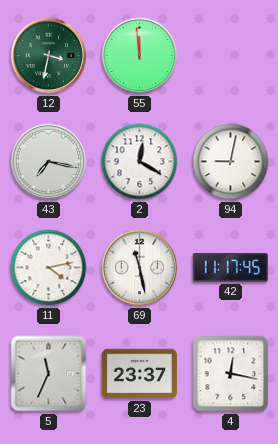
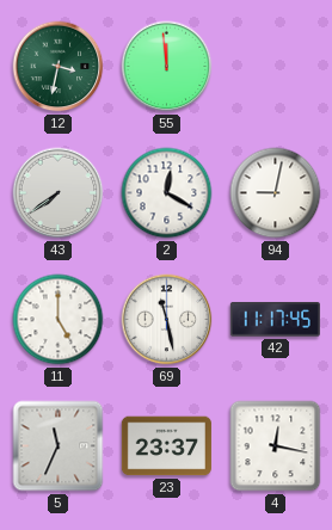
43: 7:17 -> 7:39
11: 4:13 -> 5:00
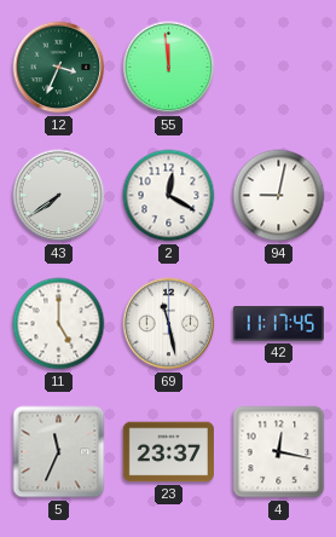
12: 3:32 -> 3:34
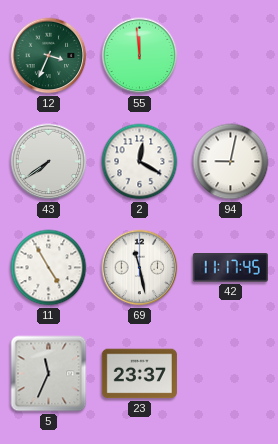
11: 5:00 -> 4:55
4: 12:17 -> none
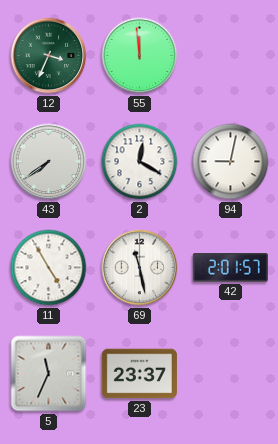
42: 11:17 -> 2:01
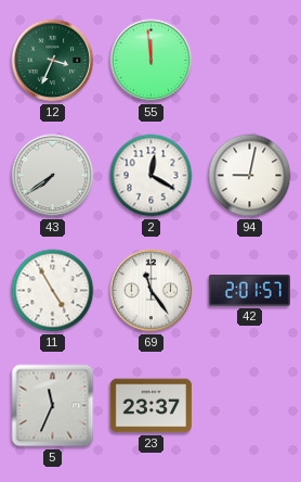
69: 11:28 -> 11:24
